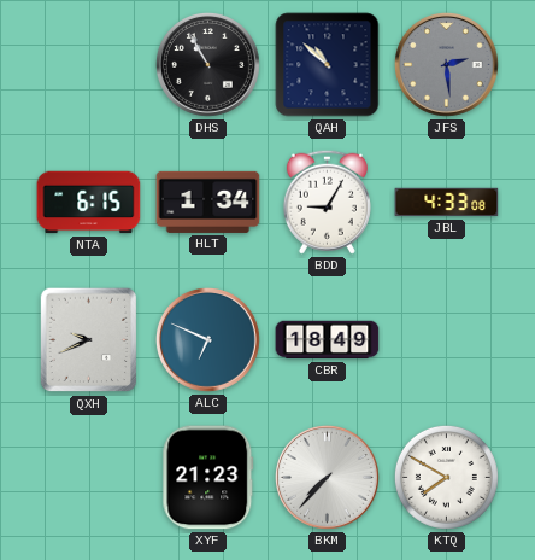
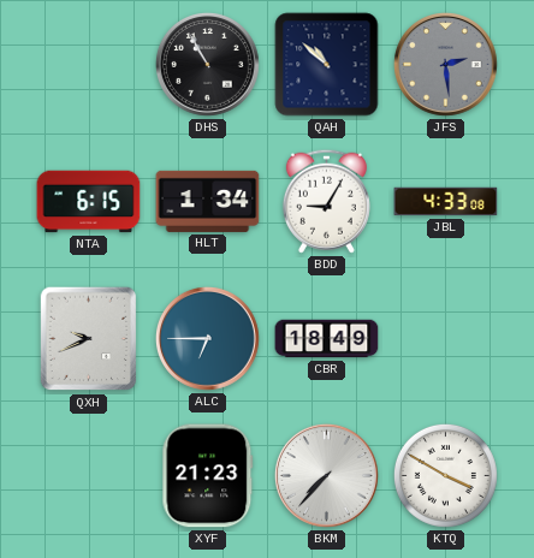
ALC: 6:49 -> 6:45
KTQ: 7:50 -> 3:50
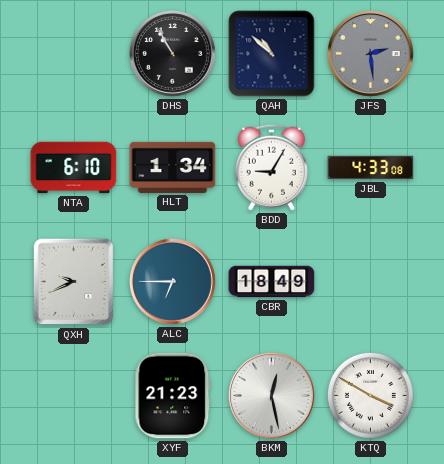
NTA: 6:15 -> 6:10
BKM: 7:37 -> 12:28
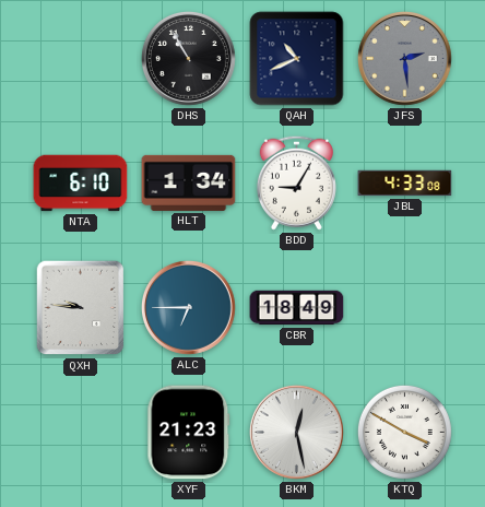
QAH: 10:52 -> 10:41
QXH: 9:41 -> 9:46
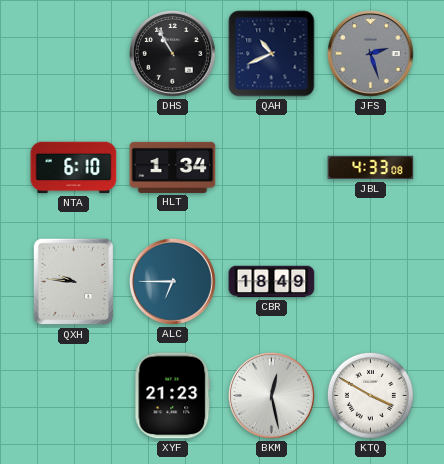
JFS: 2:29 -> 2:27
BDD: 9:05 -> none
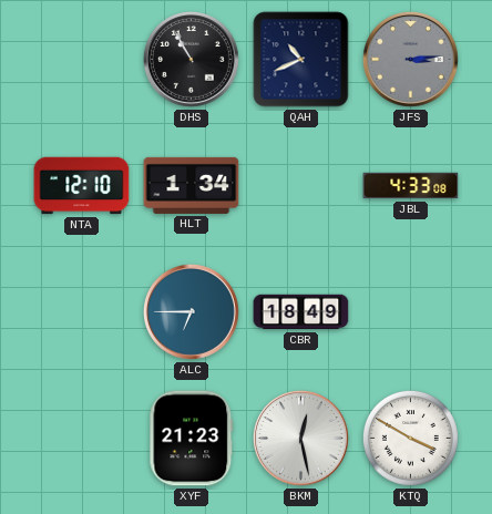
JFS: 2:27 -> 3:14
NTA: 6:10 -> 12:10
QXH: 9:46 -> none
